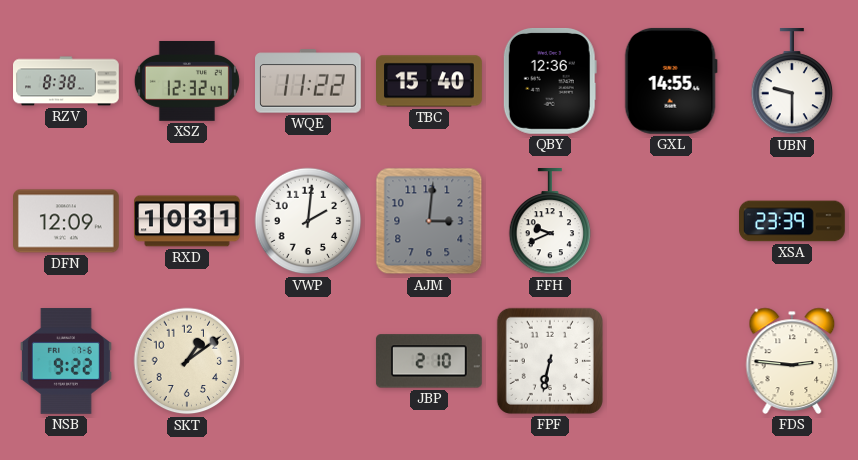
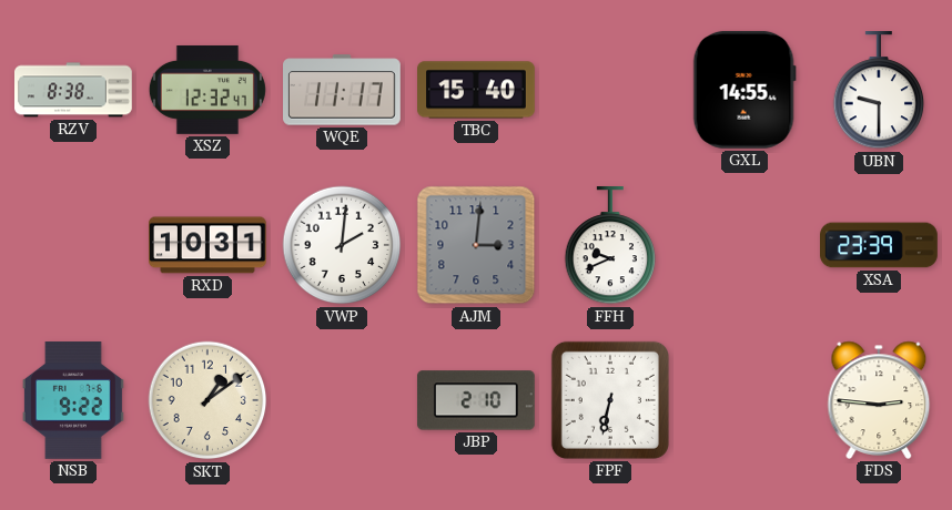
WQE: 11:22 -> 11:17
QBY: 12:36 -> none
DFN: 12:09 -> none
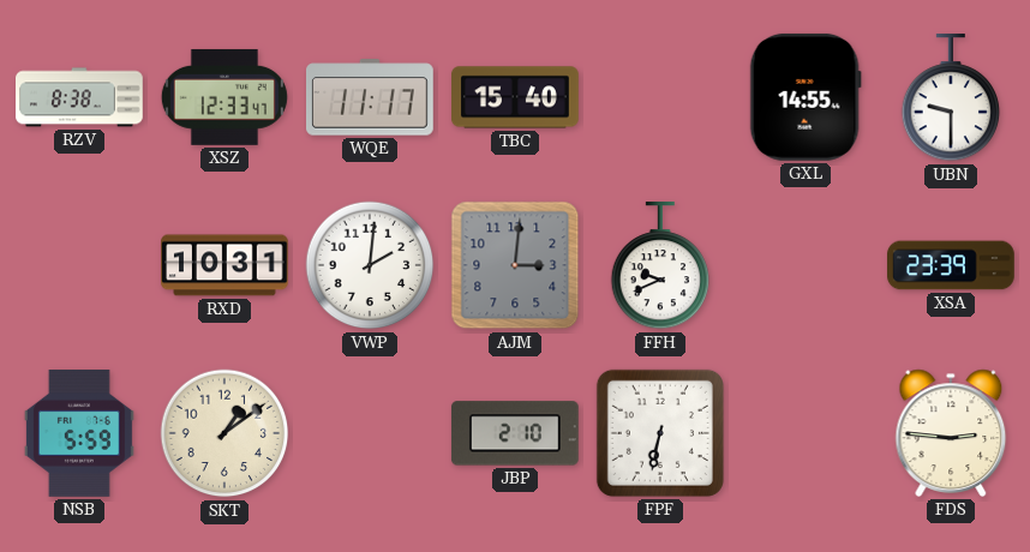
XSZ: 12:32 -> 12:33
NSB: 9:22 -> 5:59
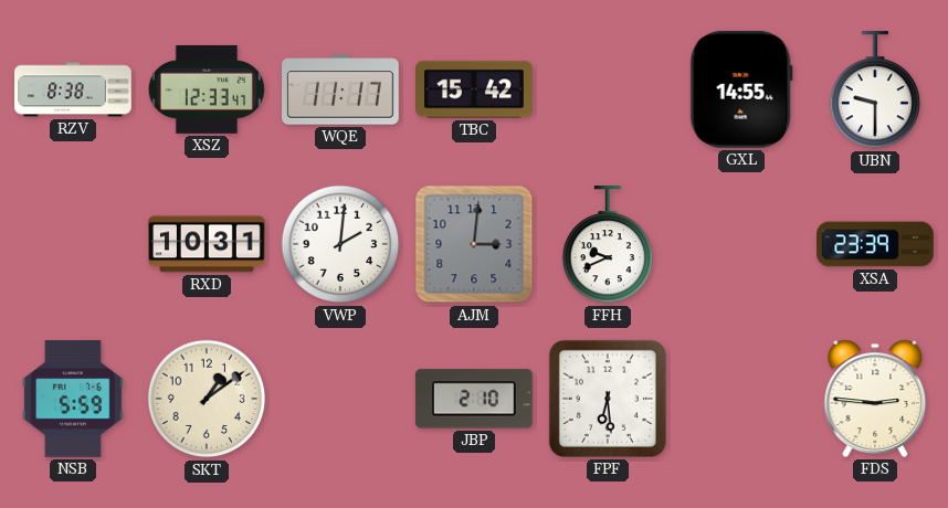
TBC: 15:40 -> 15:42
FPF: 6:32 -> 6:29
